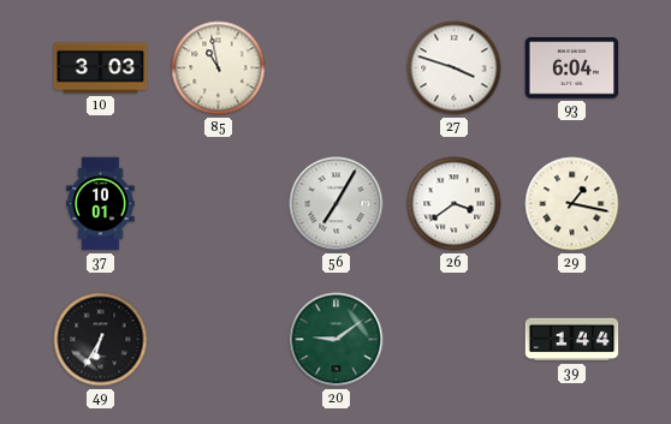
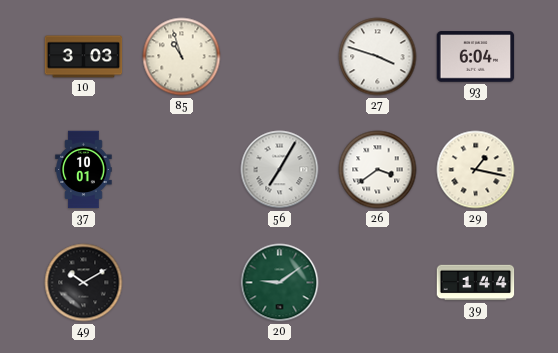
85: 10:58 -> 10:57
49: 6:35 -> 10:10
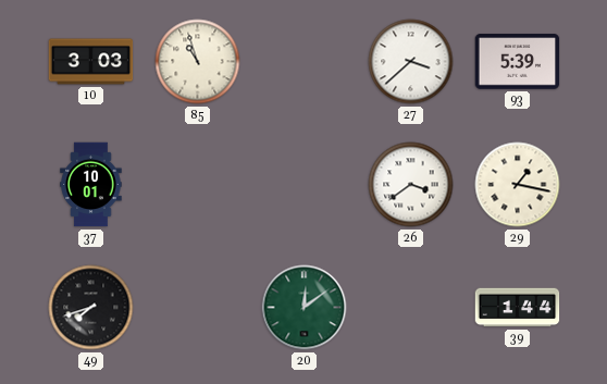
27: 3:48 -> 3:38
93: 6:04 -> 5:39
56: 7:05 -> none
49: 10:10 -> 7:42
20: 9:09 -> 12:09
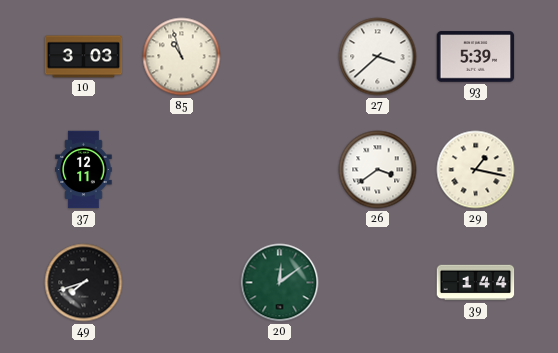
37: 10:01 -> 12:11
